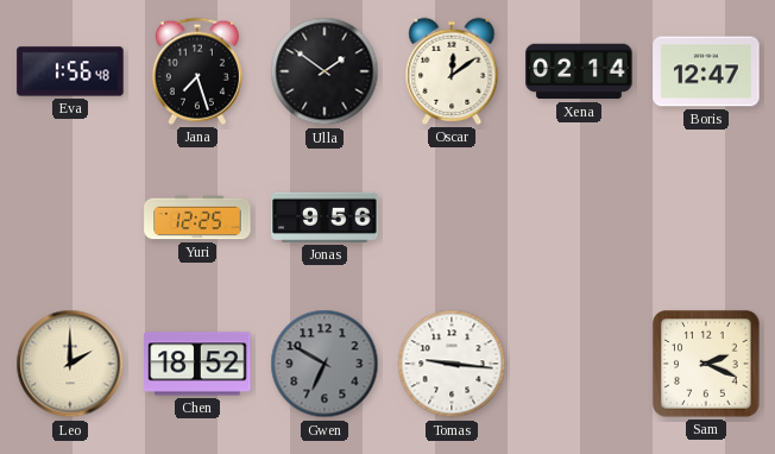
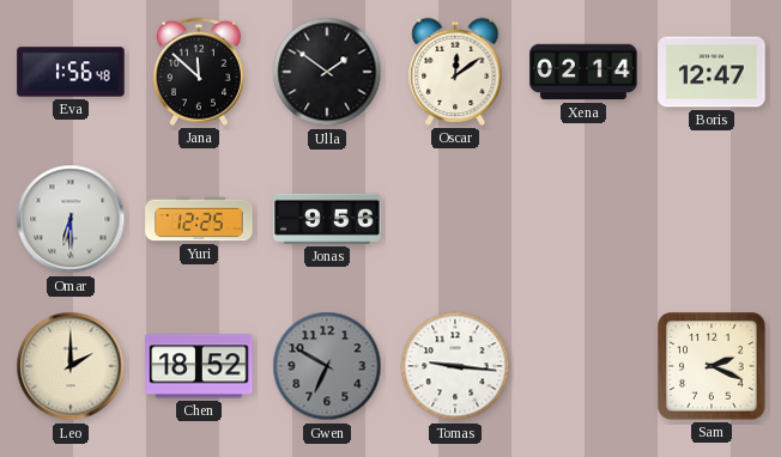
Jana: 7:27 -> 11:52
Omar: none -> 6:30
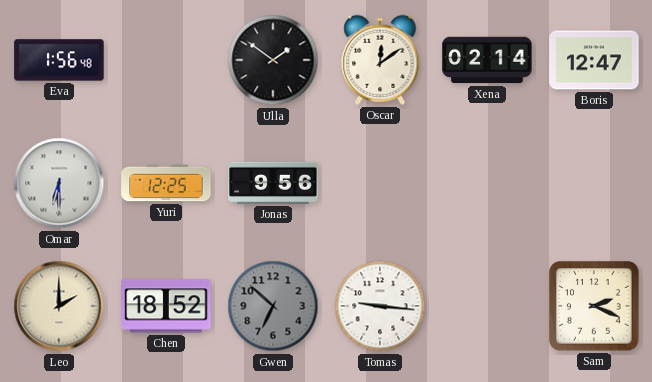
Jana: 11:52 -> none
Gwen: 6:50 -> 6:52
